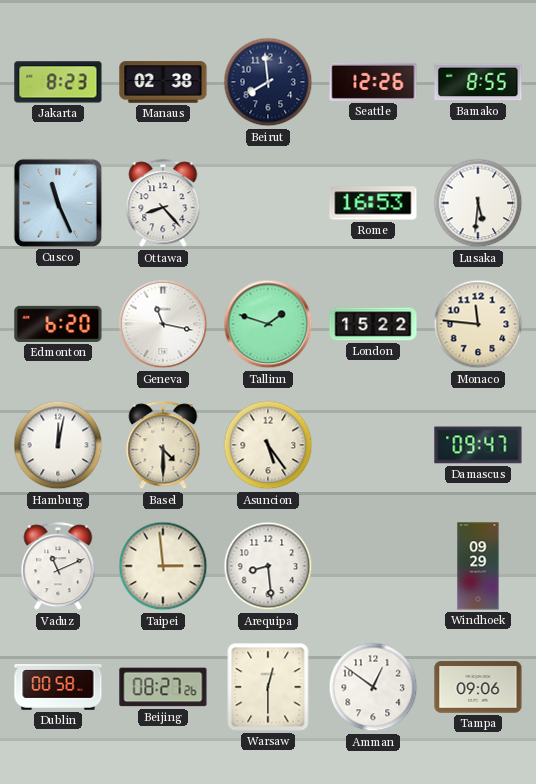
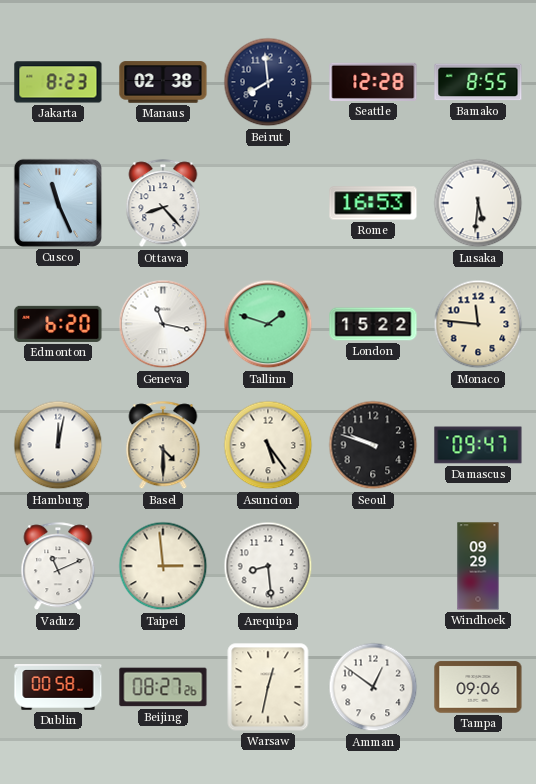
Seattle: 12:26 -> 12:28
Seoul: none -> 9:48
Warsaw: 12:30 -> 12:32
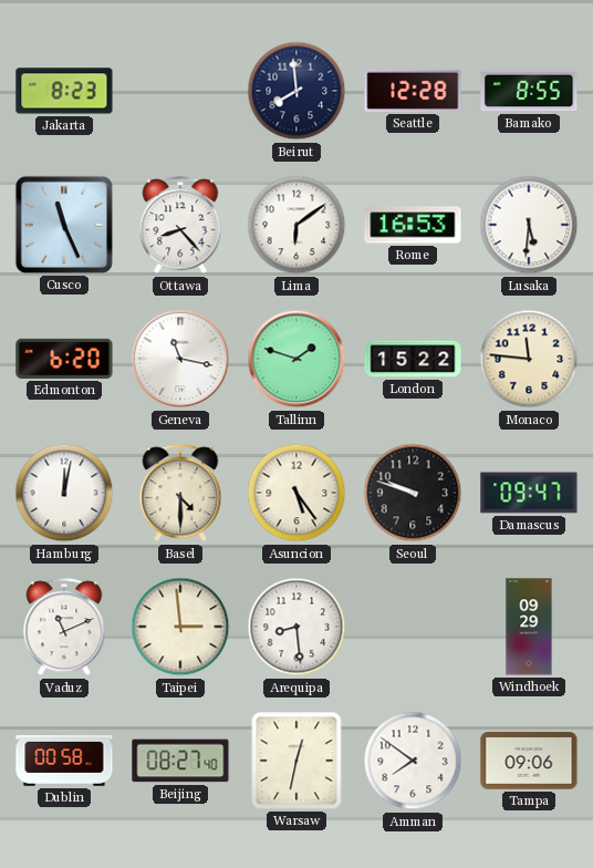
Manaus: 02:38 -> none
Lima: none -> 6:09
Beijing: 08:27:26 -> 08:27:40
Amman: 12:51 -> 7:51
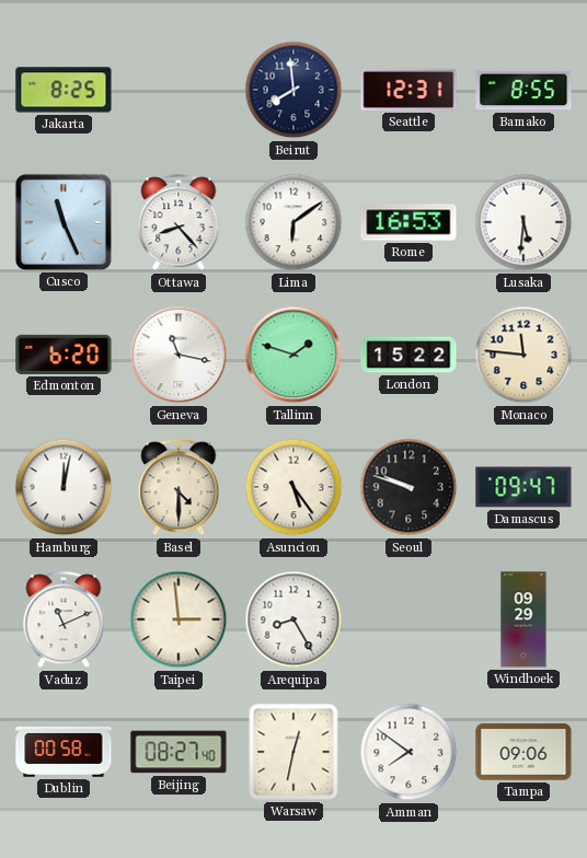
Jakarta: 8:23 -> 8:25
Seattle: 12:28 -> 12:31
Arequipa: 8:29 -> 8:25
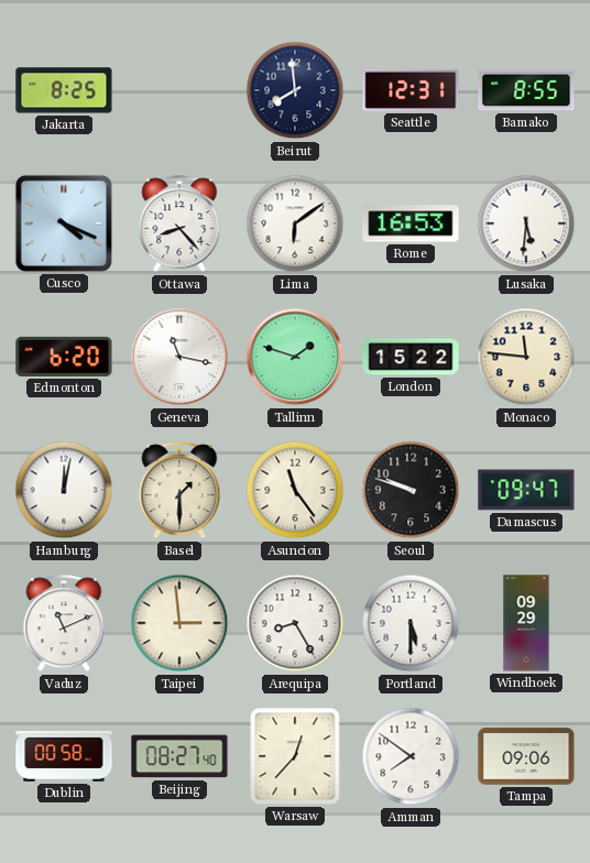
Cusco: 11:26 -> 4:19
Basel: 4:30 -> 1:30
Asuncion: 5:24 -> 11:24
Portland: none -> 5:30
Warsaw: 12:32 -> 12:37
